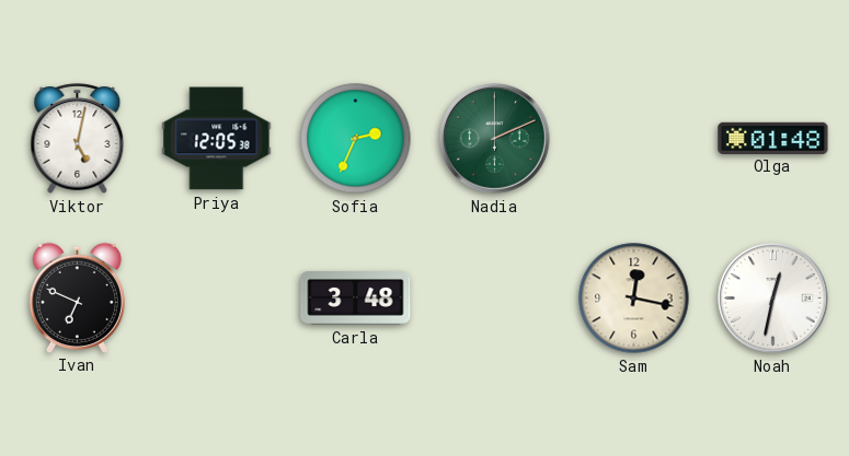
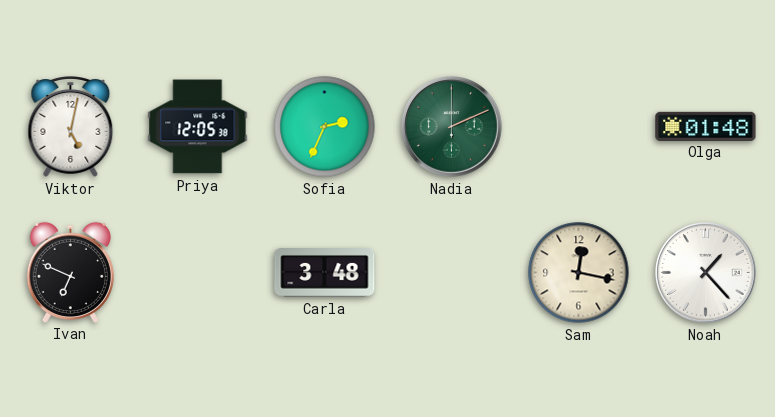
Noah: 12:32 -> 1:23
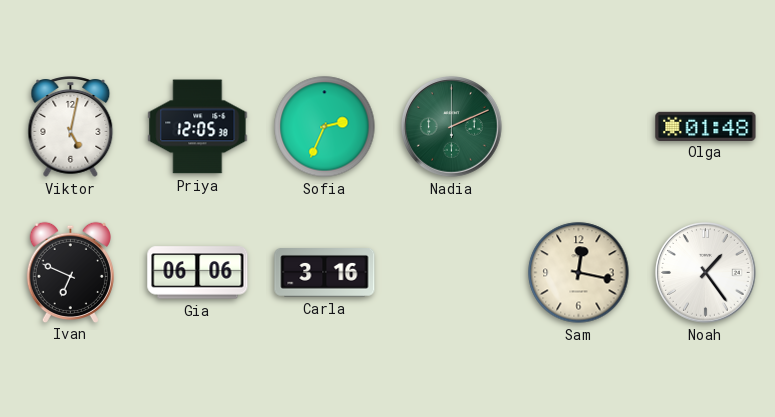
Gia: none -> 06:06
Carla: 3:48 -> 3:16
Noah: 1:23 -> 1:24
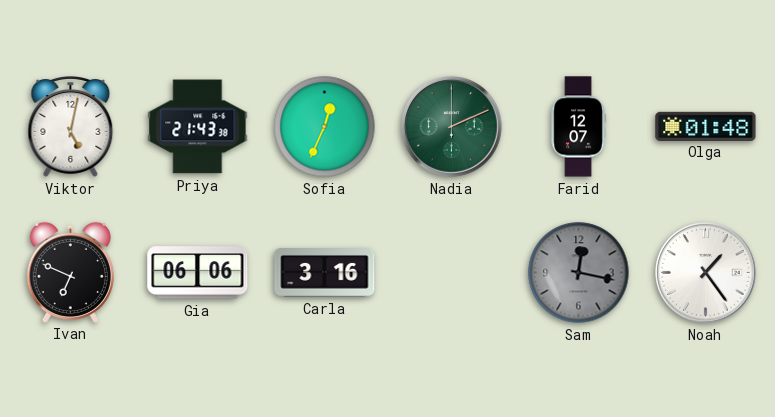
Priya: 12:05 -> 21:43
Sofia: 2:34 -> 12:34
Farid: none -> 12:07
Sam dial: cream -> grey
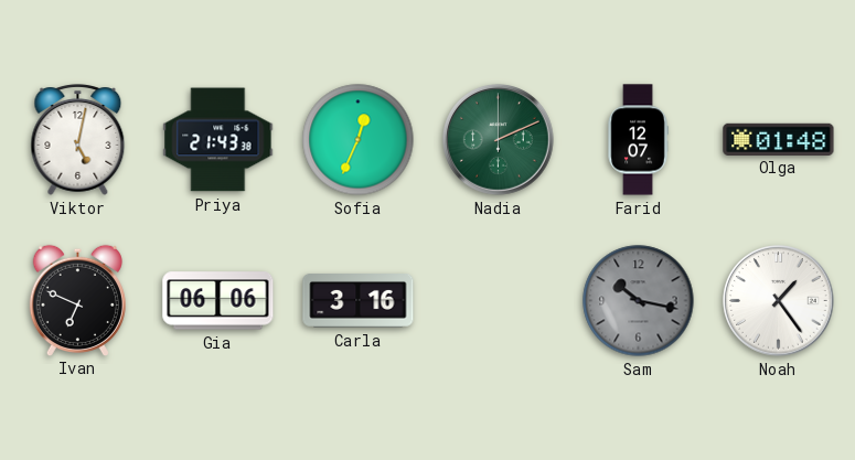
Sam: 12:17 -> 10:17
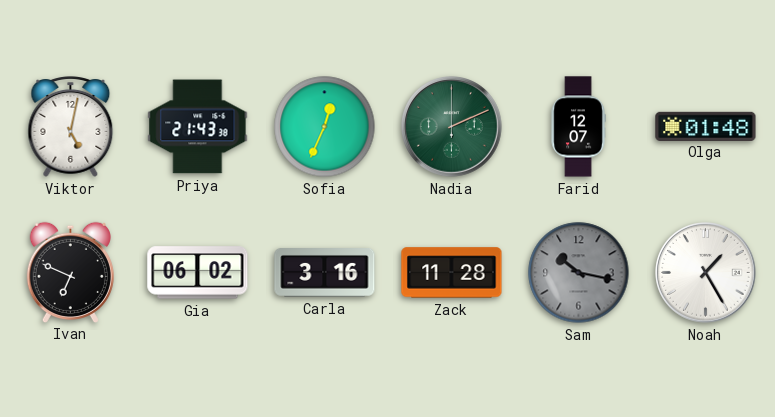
Gia: 06:06 -> 06:02
Zack: none -> 11:28
Noah: 1:24 -> 1:25
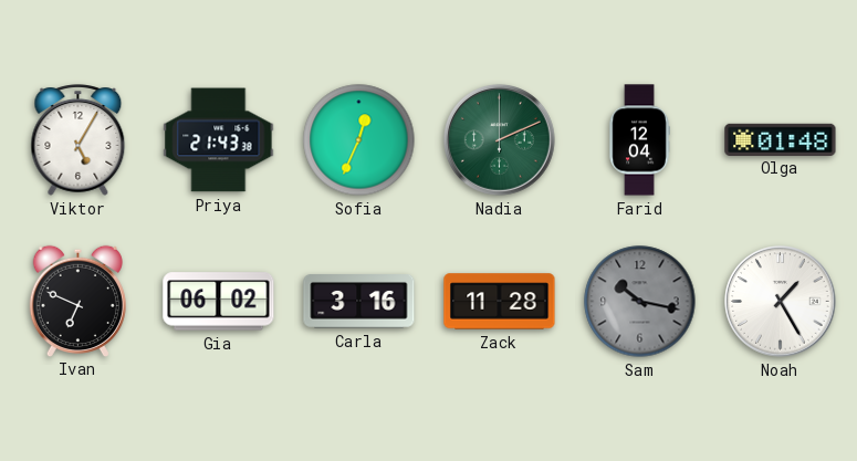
Viktor: 5:02 -> 5:05
Farid: 12:07 -> 12:04
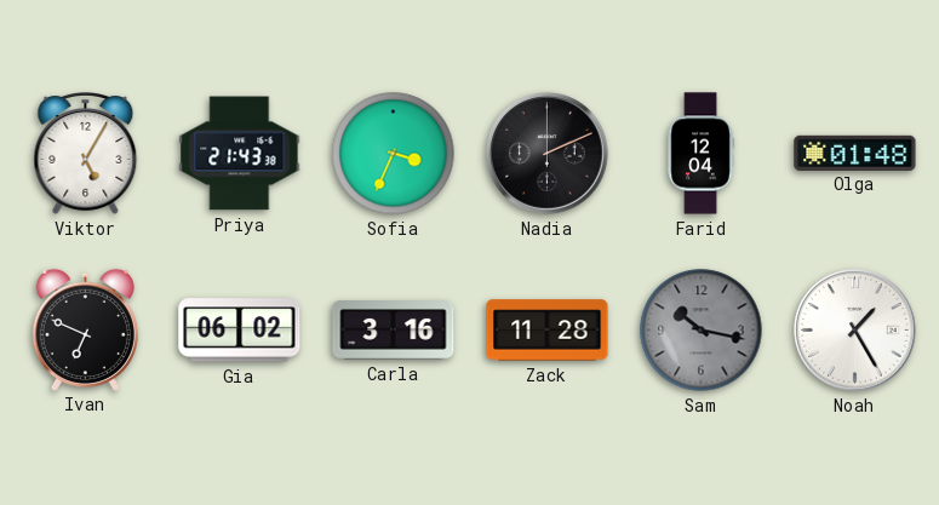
Sofia: 12:34 -> 3:34
Nadia dial: green -> black
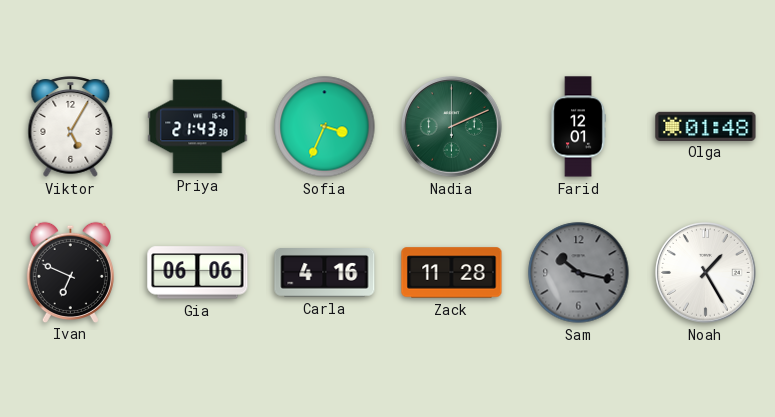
Nadia dial: black -> green
Farid: 12:04 -> 12:01
Gia: 06:02 -> 06:06
Carla: 3:16 -> 4:16
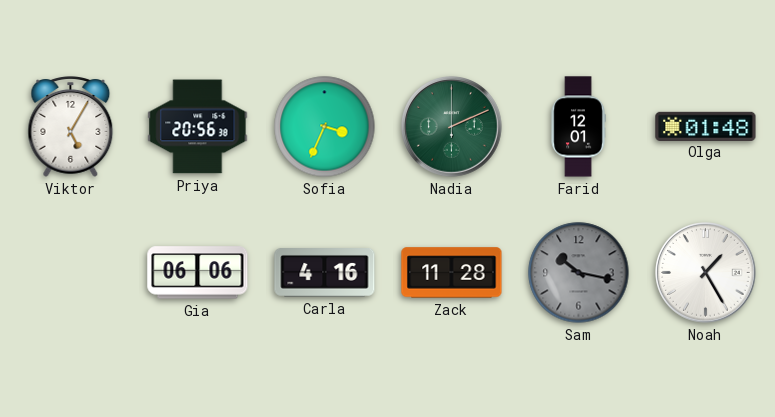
Priya: 21:43 -> 20:56
Ivan: 6:49 -> none
